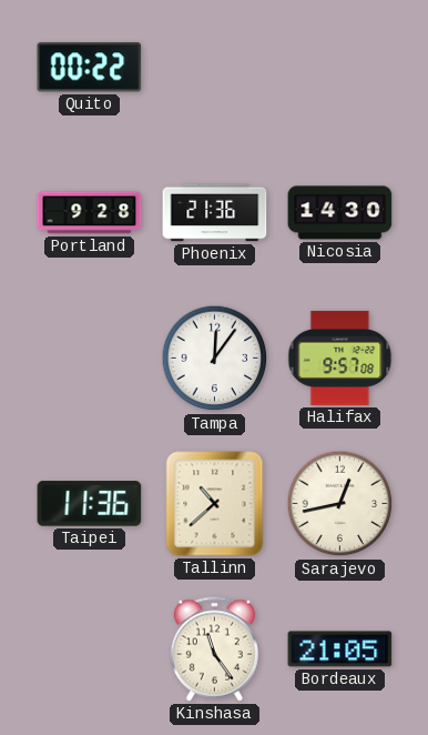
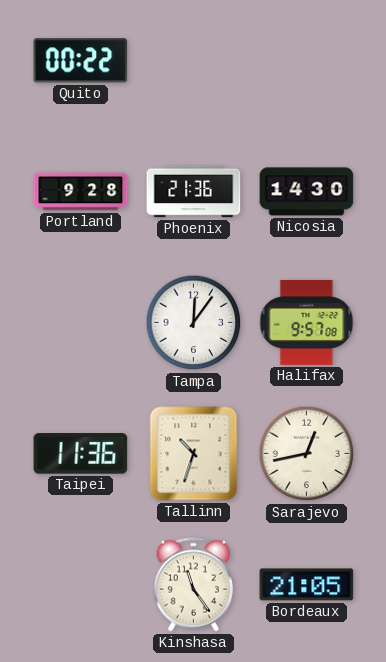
Tallinn: 10:38 -> 10:33
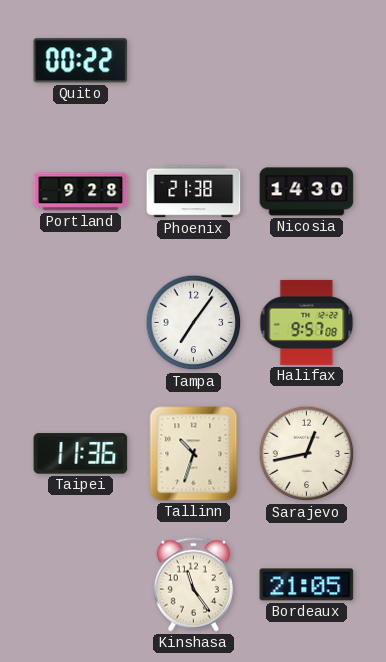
Phoenix: 21:36 -> 21:38
Tampa: 12:06 -> 7:06
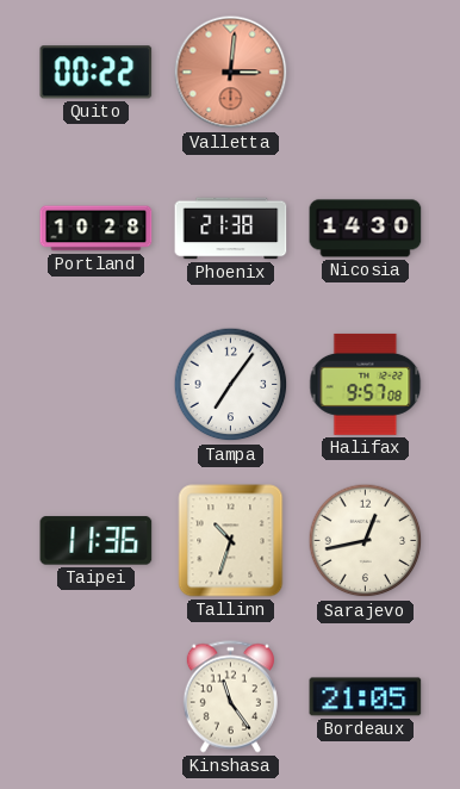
Valletta: none -> 3:01
Portland: 9:28 -> 10:28
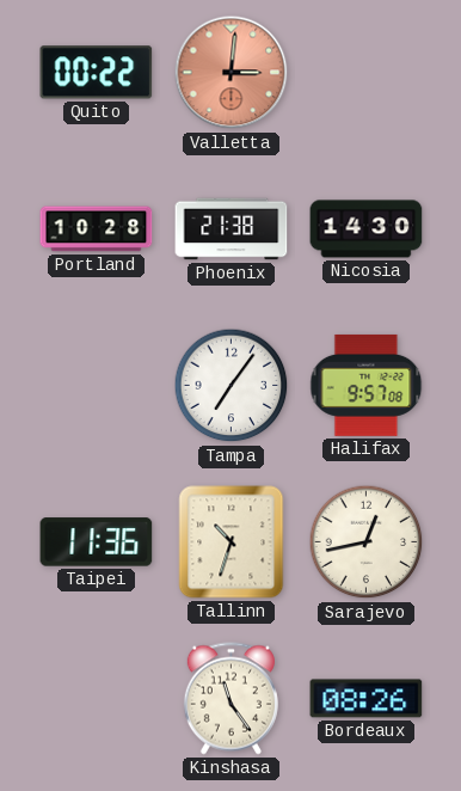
Bordeaux: 21:05 -> 08:26
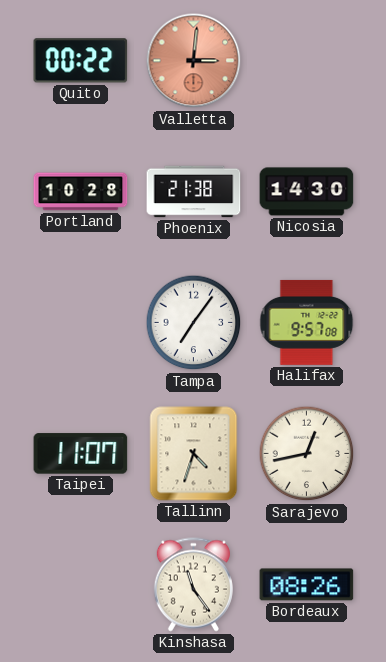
Taipei: 11:36 -> 11:07
Tallinn: 10:33 -> 4:33
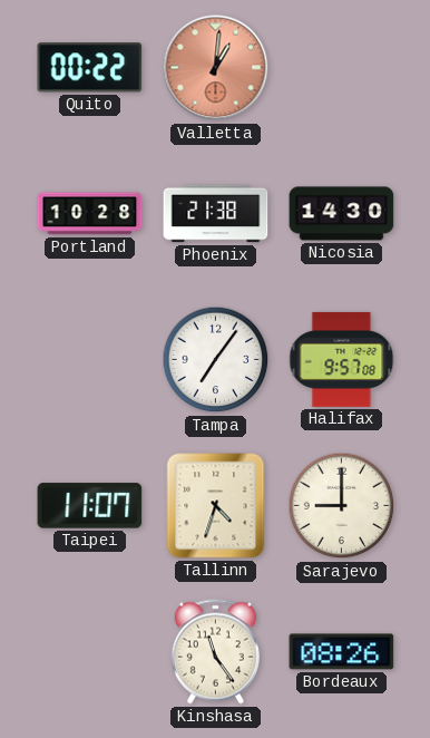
Valletta: 3:01 -> 1:01
Sarajevo: 12:43 -> 9:00
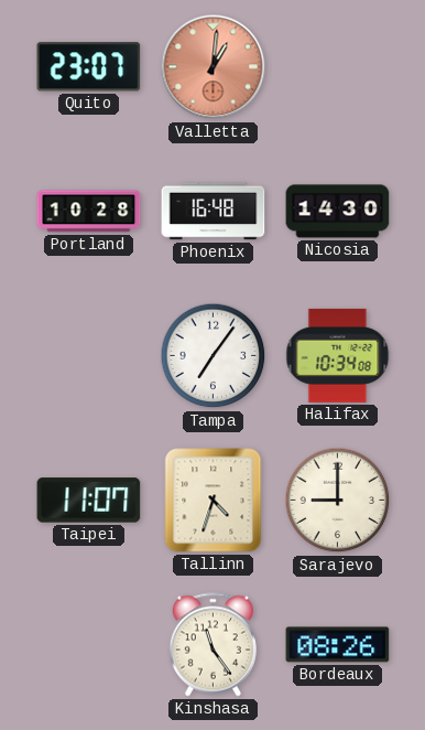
Quito: 00:22 -> 23:07
Phoenix: 21:38 -> 16:48
Halifax: 9:57 -> 10:34
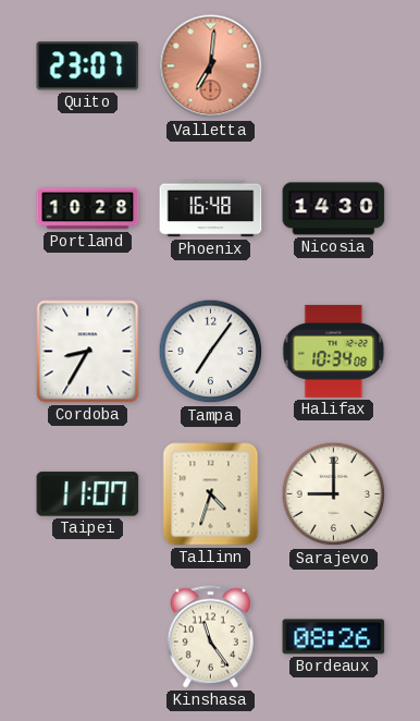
Valletta: 1:01 -> 7:01
Cordoba: none -> 8:35
